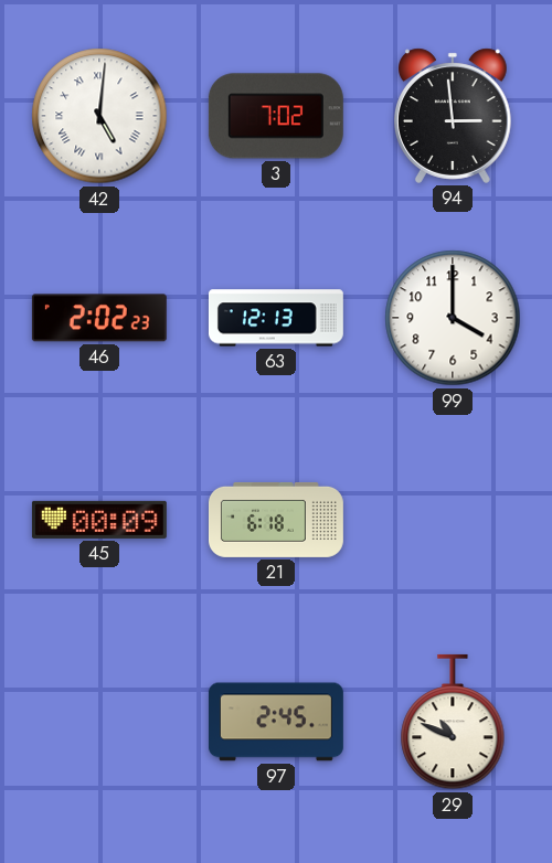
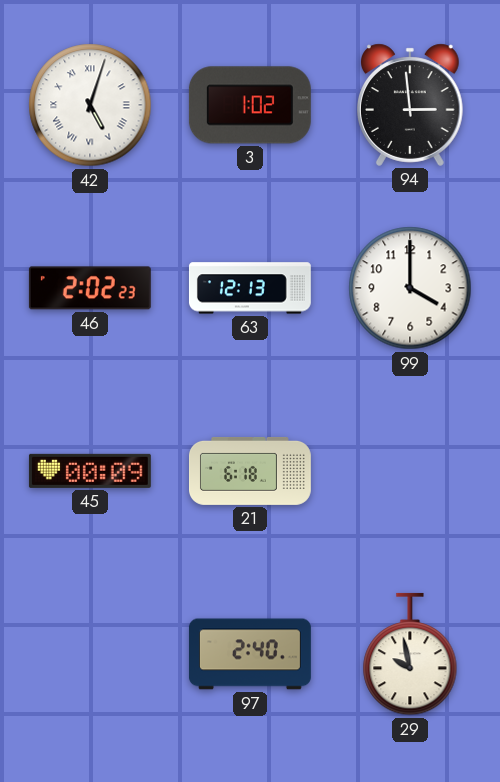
42: 5:01 -> 5:03
3: 7:02 -> 1:02
97: 2:45 -> 2:40
29: 10:49 -> 9:58
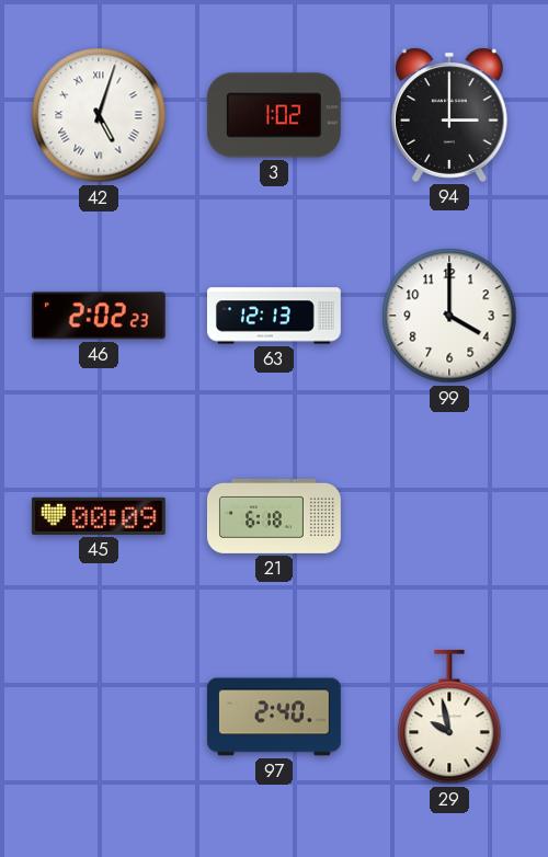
94: 2:59 -> 3:00
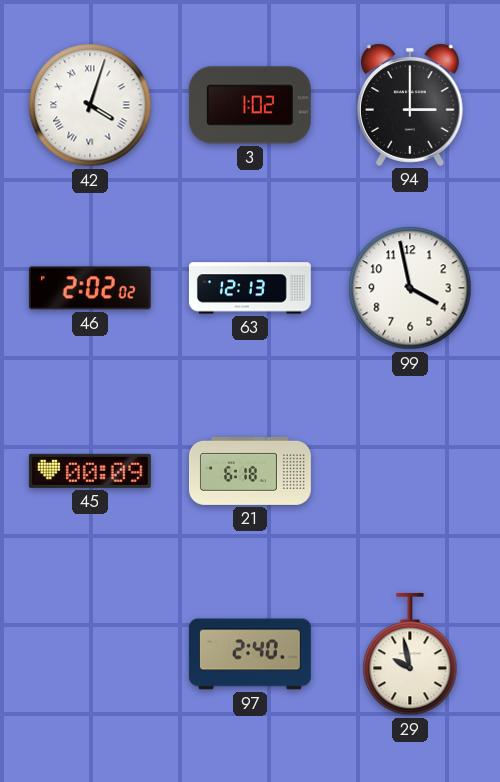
42: 5:03 -> 4:03
46: 2:02:23 -> 2:02:02
99: 4:00 -> 3:58
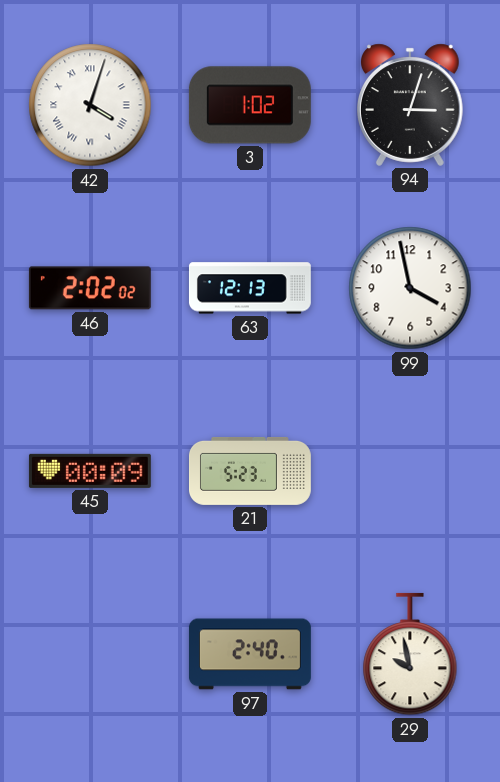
94: 3:00 -> 3:03
21: 6:18 -> 5:23
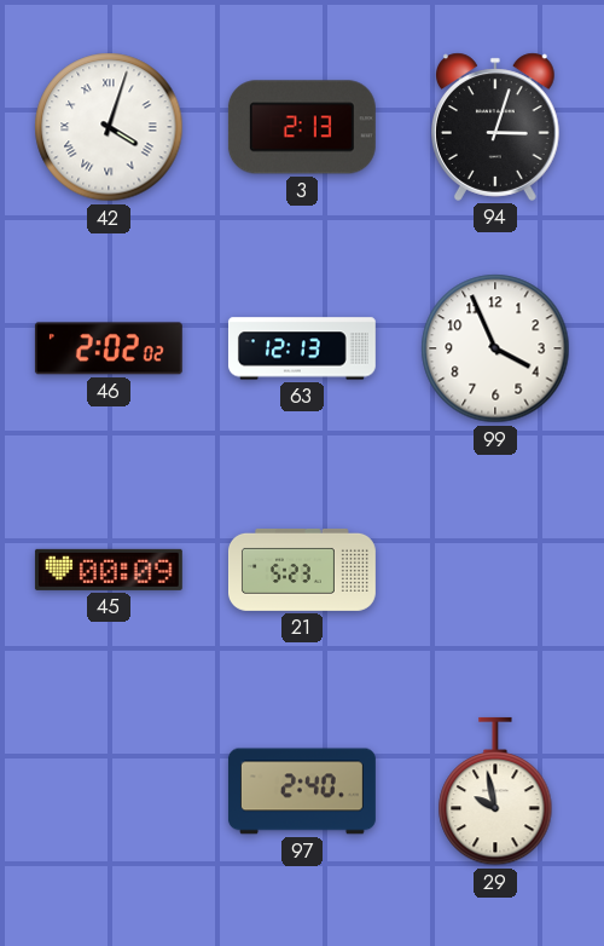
3: 1:02 -> 2:13
99: 3:58 -> 3:56
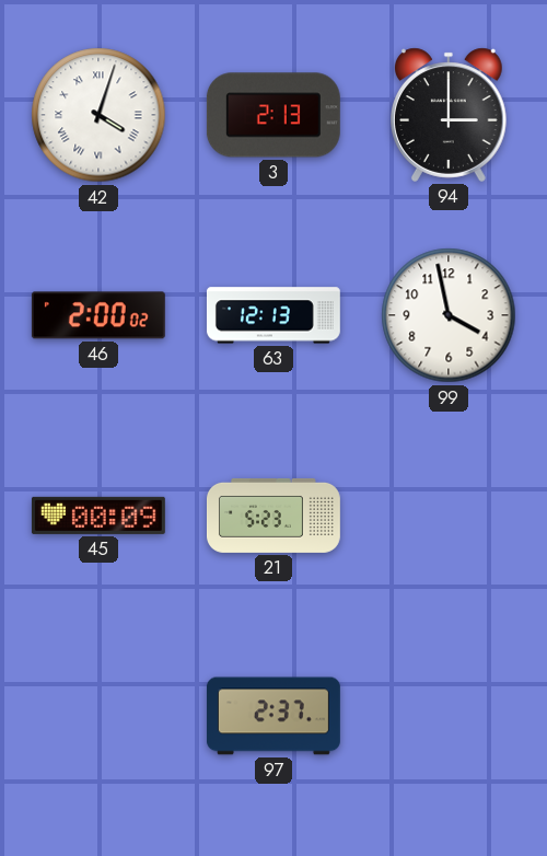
94: 3:03 -> 3:00
46: 2:02 -> 2:00
99: 3:56 -> 3:58
97: 2:40 -> 2:37
29: 9:58 -> none
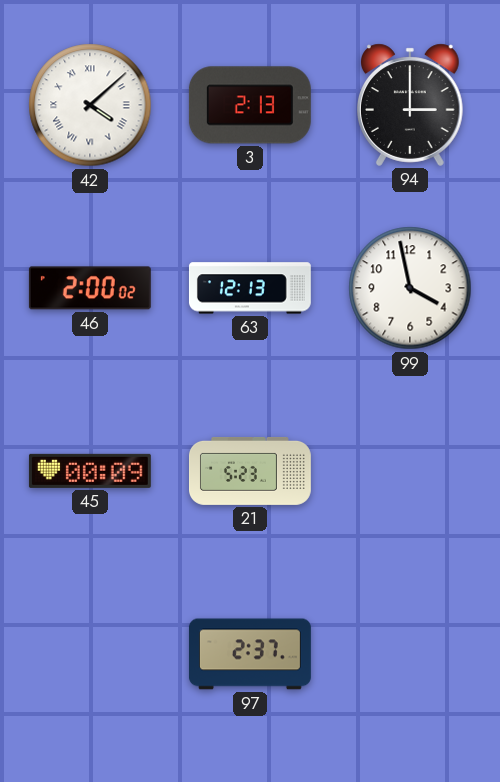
42: 4:03 -> 4:08
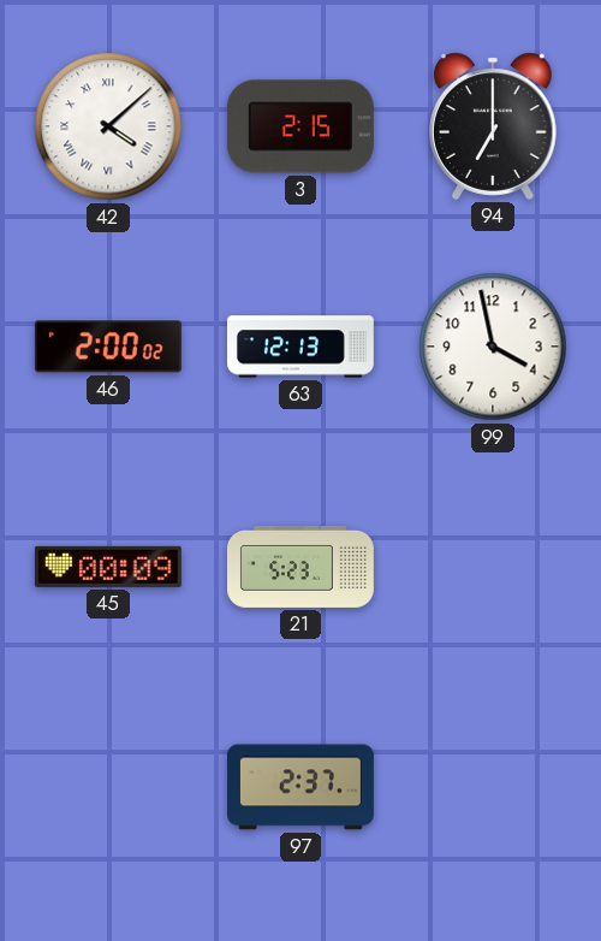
3: 2:13 -> 2:15
94: 3:00 -> 7:00
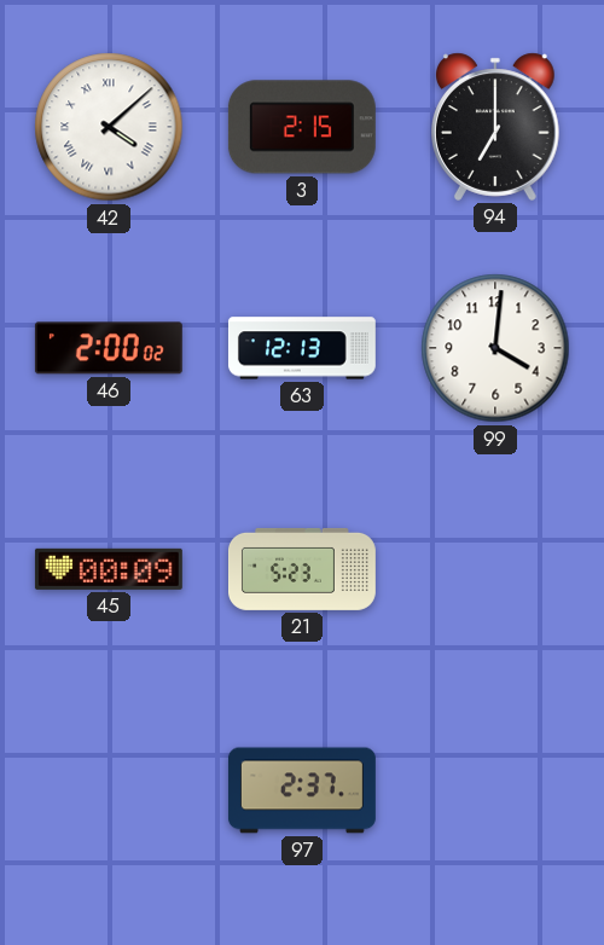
99: 3:58 -> 4:01
